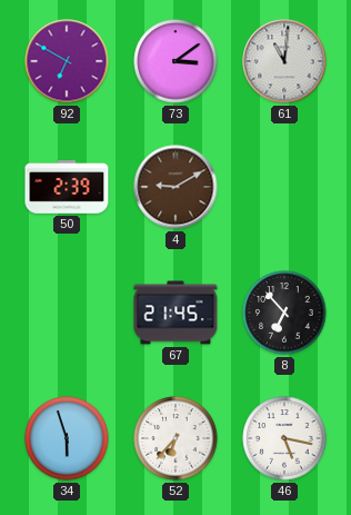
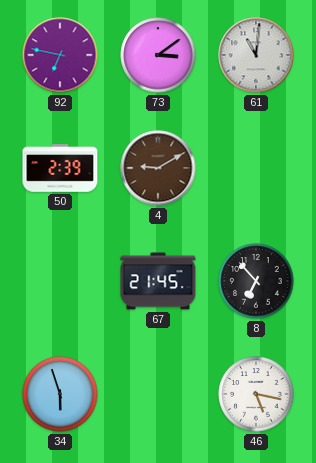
92: 6:50 -> 6:47
52: 6:37 -> none
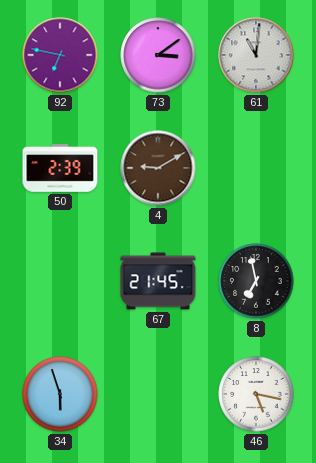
8: 6:53 -> 6:58
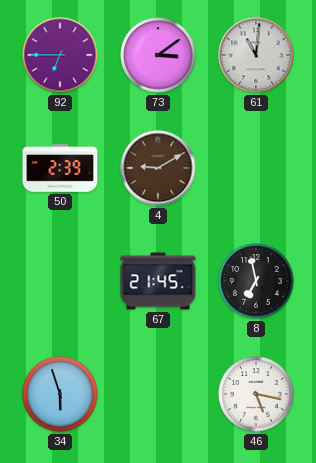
92: 6:47 -> 6:45
